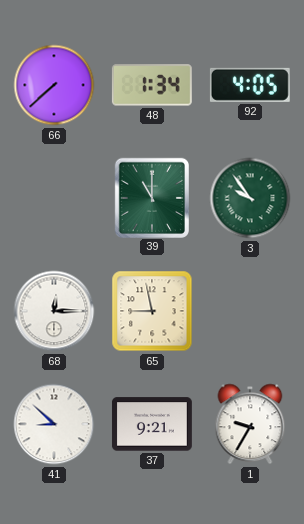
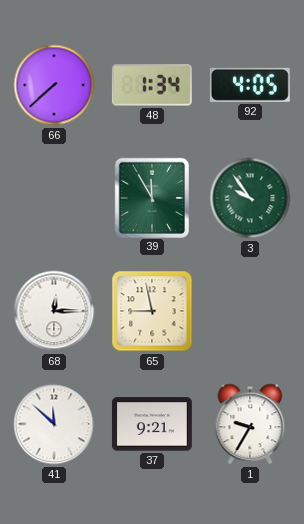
39: 11:00 -> 11:55
41: 8:52 -> 11:52
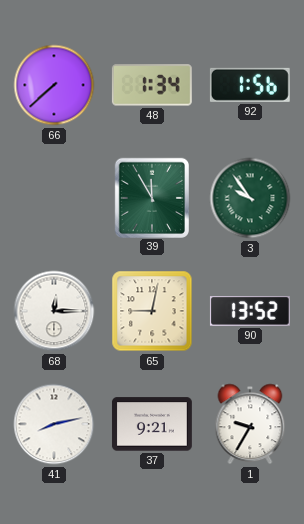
92: 4:05 -> 1:56
65: 8:58 -> 9:02
90: none -> 13:52
41: 11:52 -> 8:13
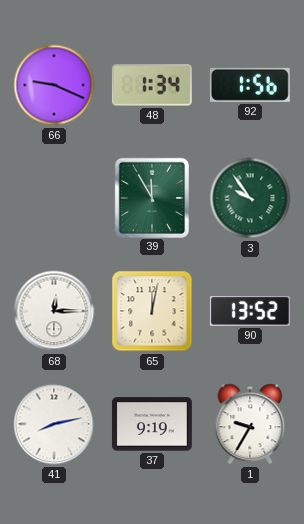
66: 7:38 -> 9:19
65: 9:02 -> 12:02
37: 9:21 -> 9:19
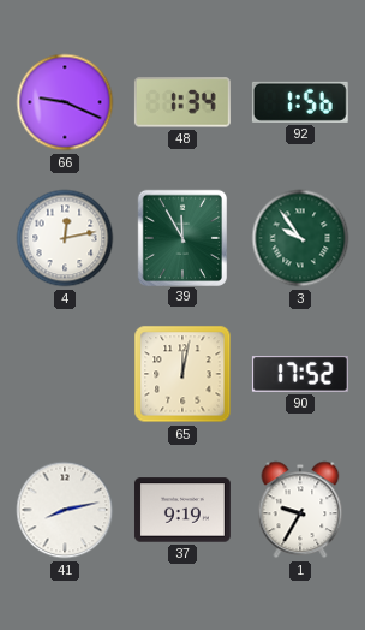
4: none -> 12:13
68: 12:15 -> none
90: 13:52 -> 17:52
